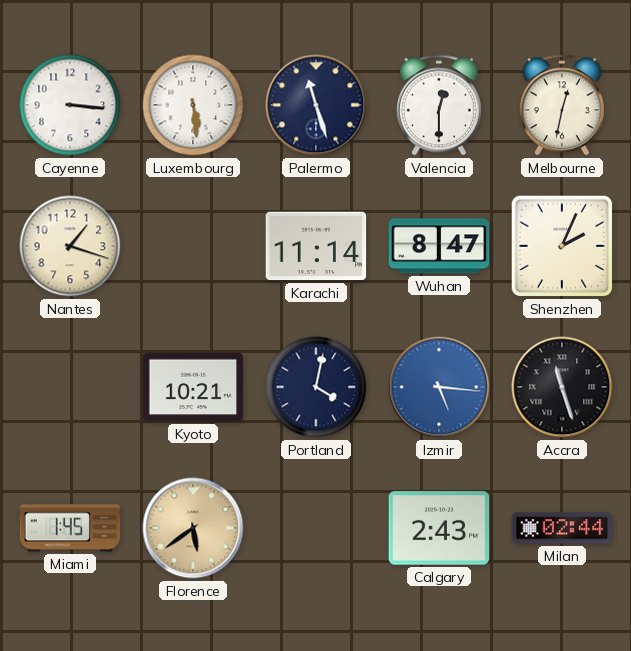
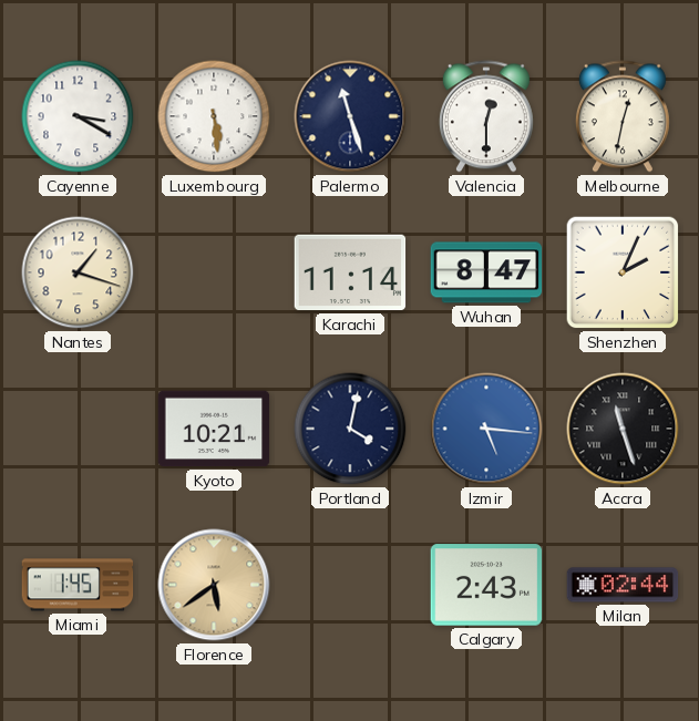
Cayenne: 3:16 -> 3:20
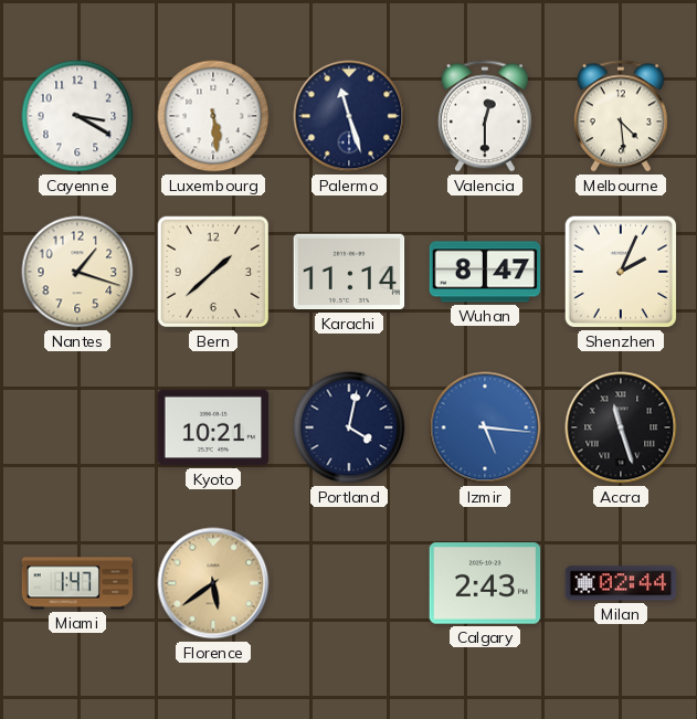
Melbourne: 12:32 -> 4:29
Bern: none -> 1:38
Miami: 1:45 -> 1:47
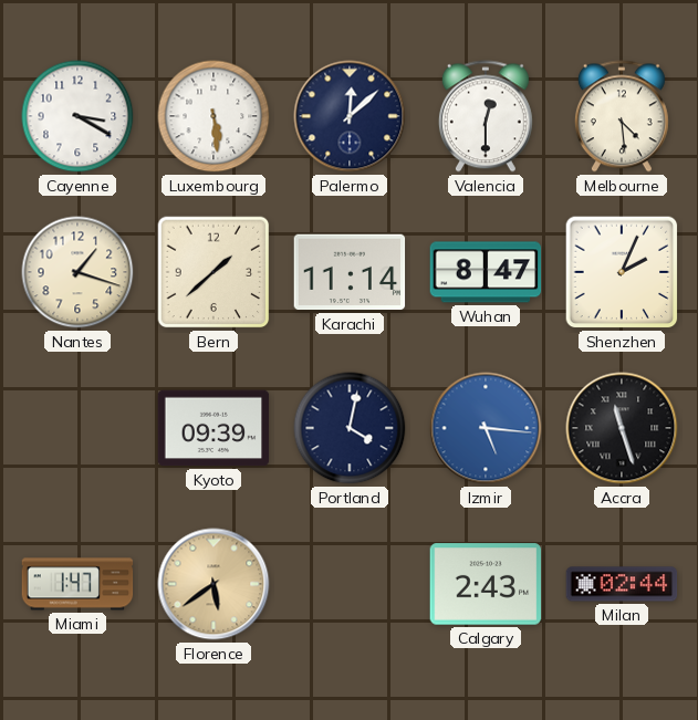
Palermo: 11:27 -> 12:08
Kyoto: 10:21 -> 09:39
